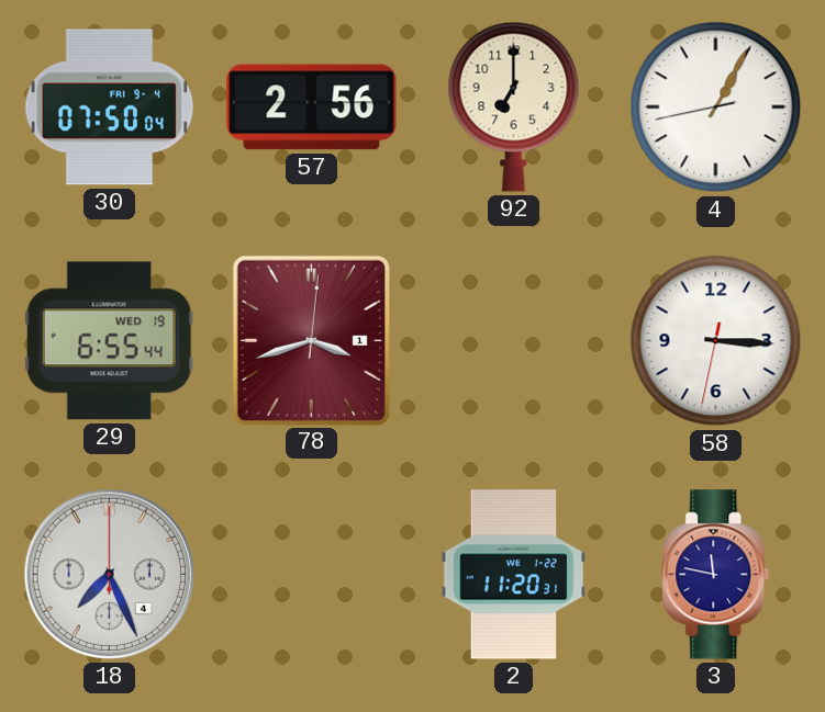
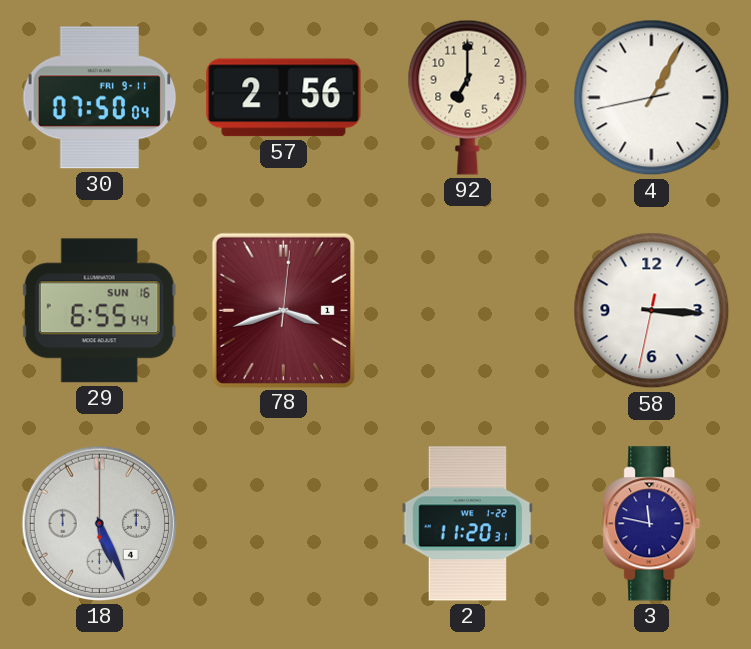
30 date: FRI 9-4 -> FRI 9-11
29 date: WED 19 -> SUN 16
18: 7:26 -> 5:26
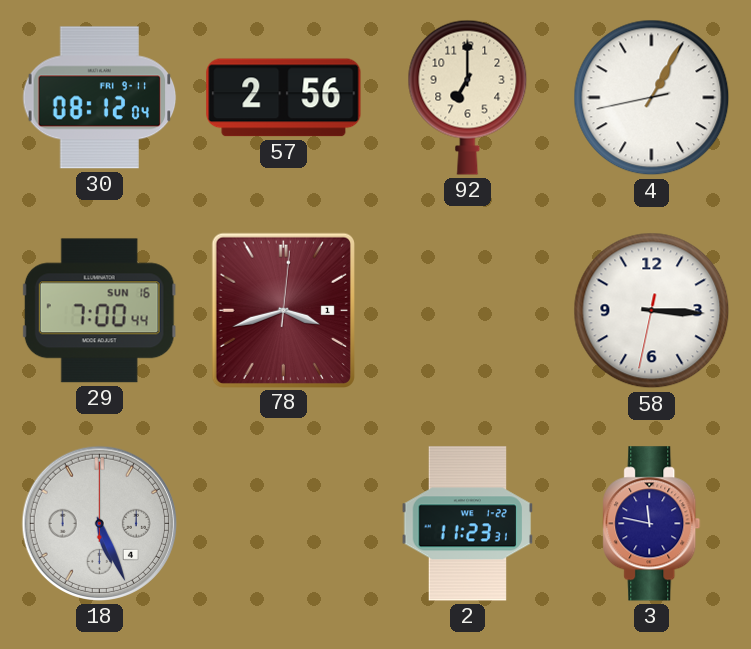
30: 07:50 -> 08:12
29: 6:55 -> 7:00
2: 11:20 -> 11:23
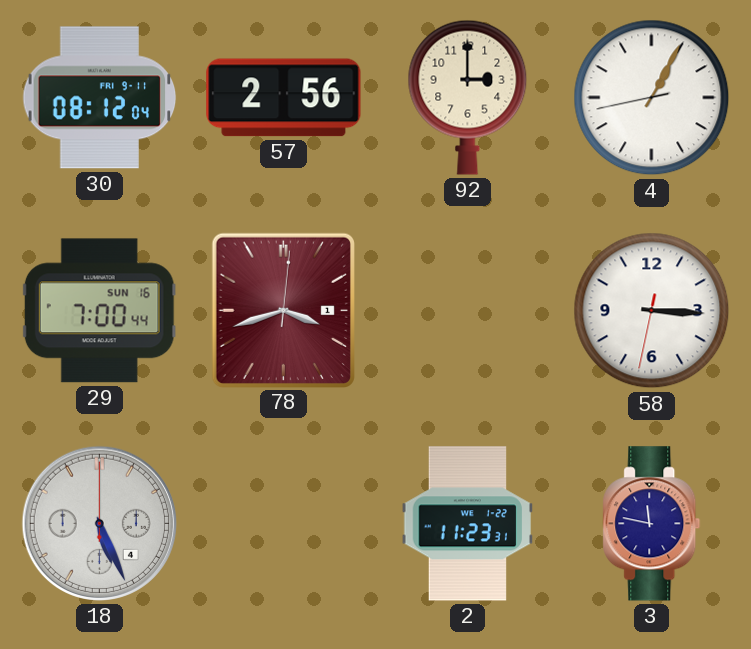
92: 7:00 -> 3:00
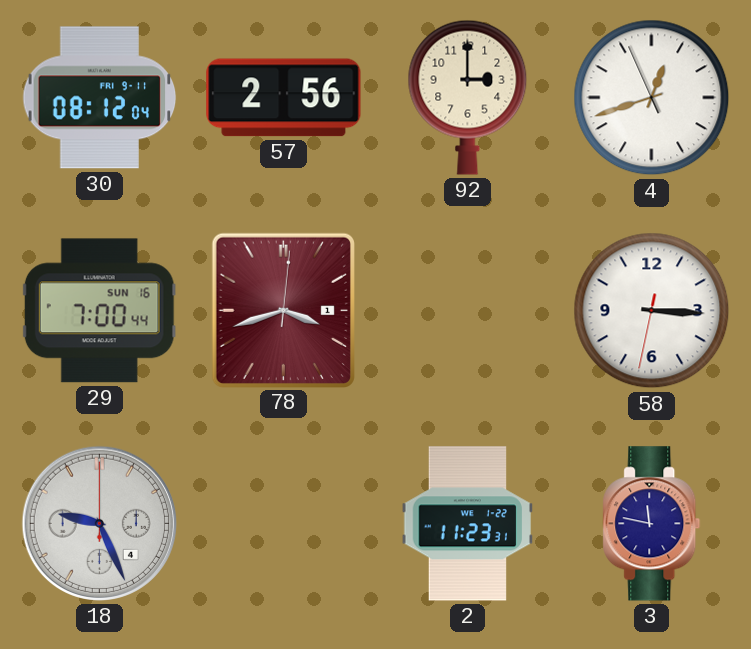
4: 1:04 -> 12:41
18: 5:26 -> 9:26
